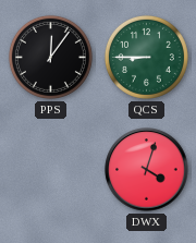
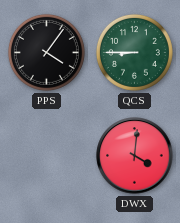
PPS: 12:06 -> 4:06
DWX: 4:03 -> 4:01
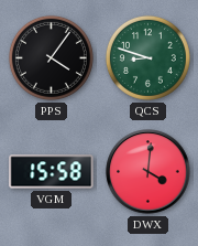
QCS: 8:45 -> 8:48
VGM: none -> 15:58
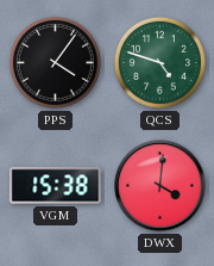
QCS: 8:48 -> 4:48
VGM: 15:58 -> 15:38
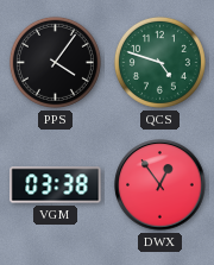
VGM: 15:38 -> 03:38
DWX: 4:01 -> 12:54
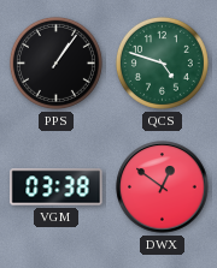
PPS: 4:06 -> 1:06
DWX: 12:54 -> 12:51
